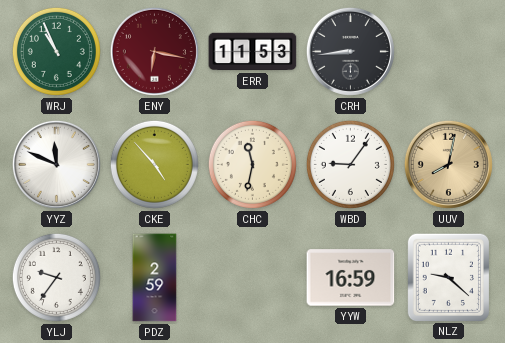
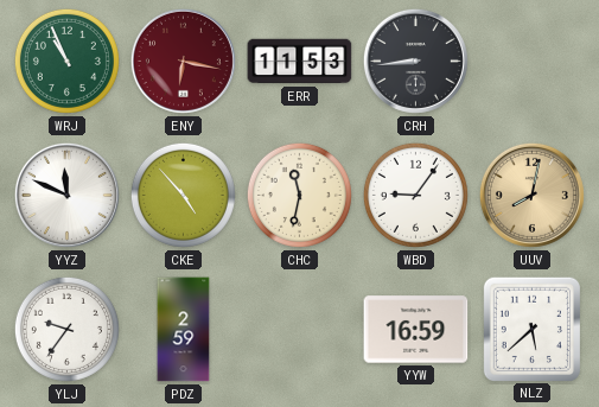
NLZ: 9:22 -> 5:38
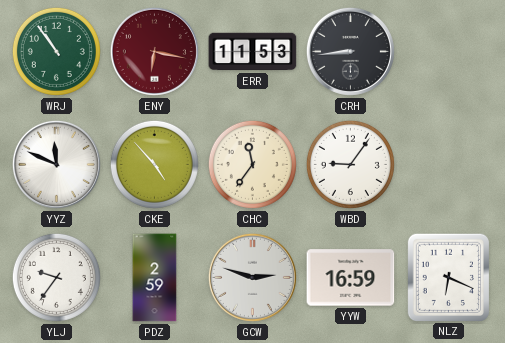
WRJ: 10:56 -> 10:54
CHC: 11:32 -> 11:36
UUV: 8:02 -> none
GCW: none -> 2:48
NLZ: 5:38 -> 6:19
